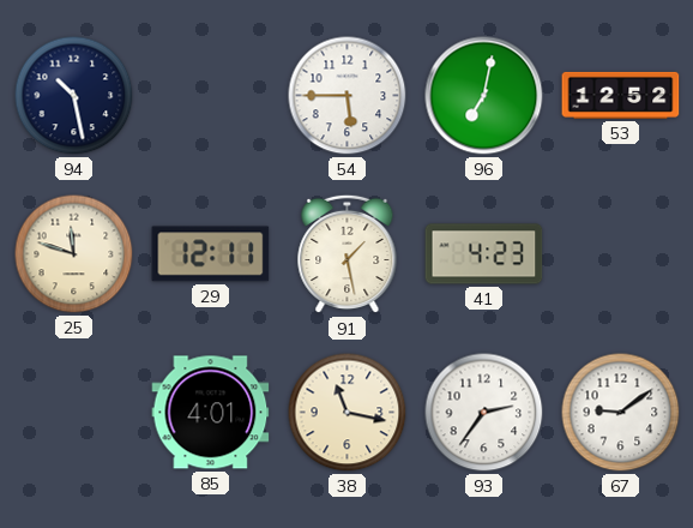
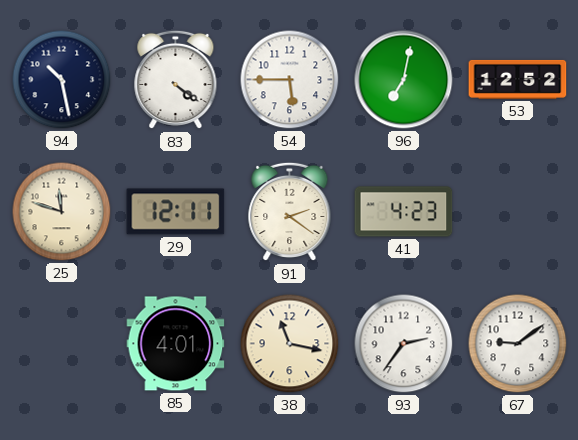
83: none -> 4:21
91: 1:28 -> 2:21
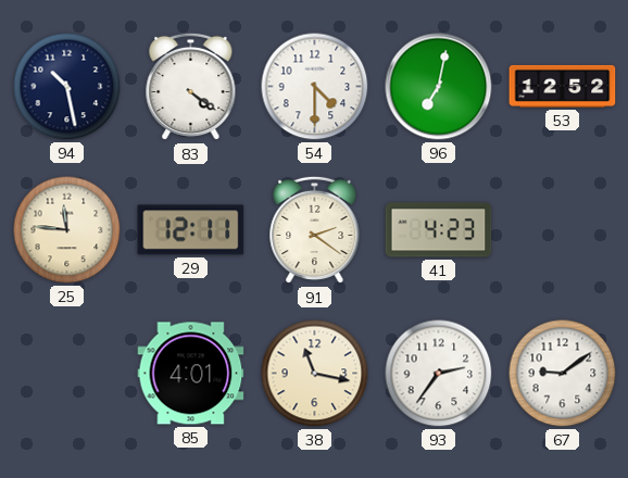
54: 5:45 -> 4:30
25: 11:48 -> 11:46
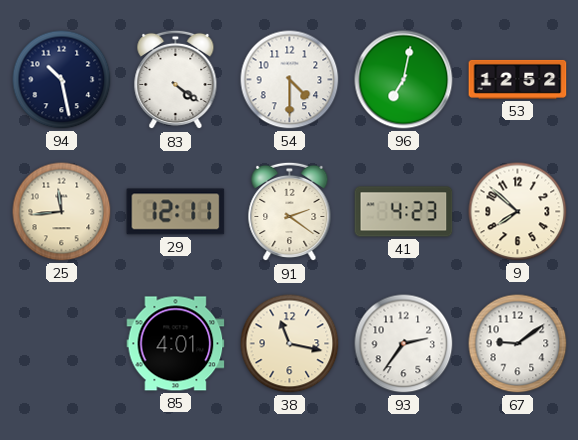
25: 11:46 -> 11:44
9: none -> 7:52
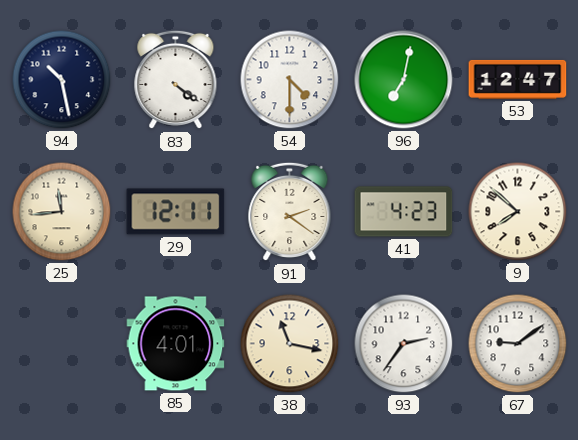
53: 12:52 -> 12:47
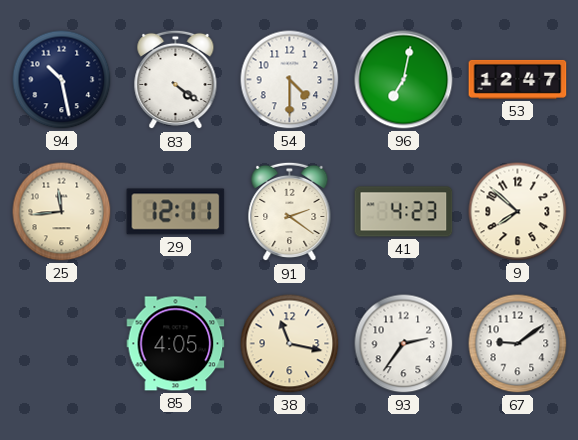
85: 4:01 -> 4:05
